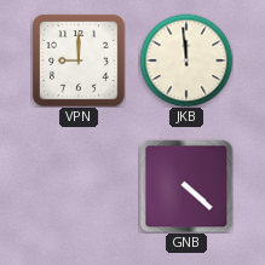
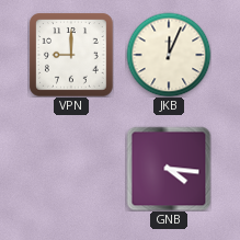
JKB: 11:59 -> 12:04
GNB: 4:22 -> 4:16
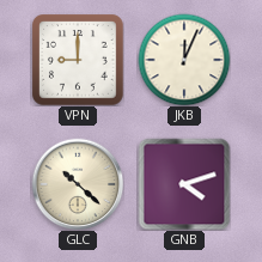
GLC: none -> 10:22
GNB: 4:16 -> 4:12
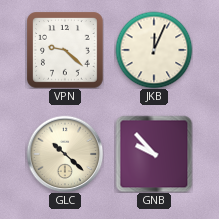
VPN: 9:00 -> 9:22
GNB: 4:12 -> 9:53
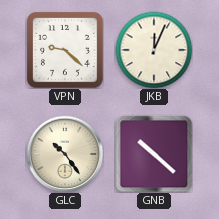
GLC: 10:22 -> 10:24
GNB: 9:53 -> 10:22
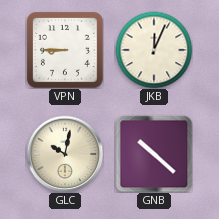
VPN: 9:22 -> 8:45
GLC: 10:24 -> 10:02
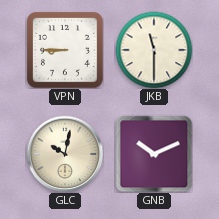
JKB: 12:04 -> 11:30
GNB: 10:22 -> 10:11
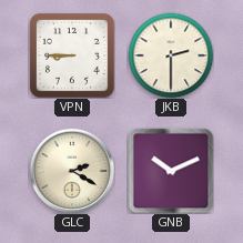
JKB: 11:30 -> 2:30
GLC: 10:02 -> 2:20
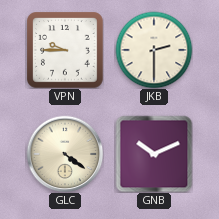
VPN: 8:45 -> 9:45
GLC: 2:20 -> 4:21
